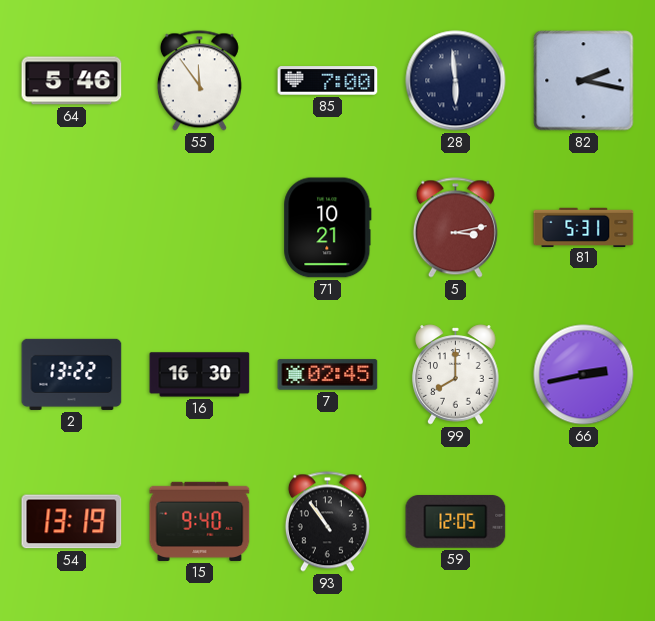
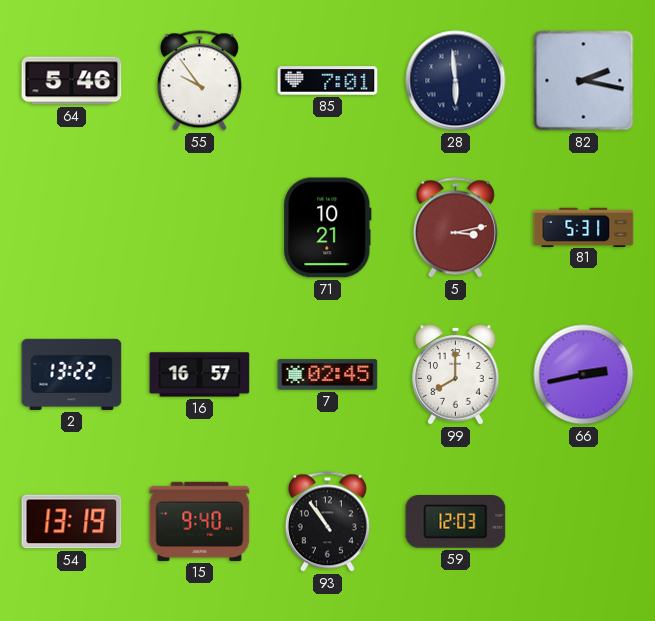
55: 11:54 -> 9:54
85: 7:00 -> 7:01
16: 16:30 -> 16:57
59: 12:05 -> 12:03
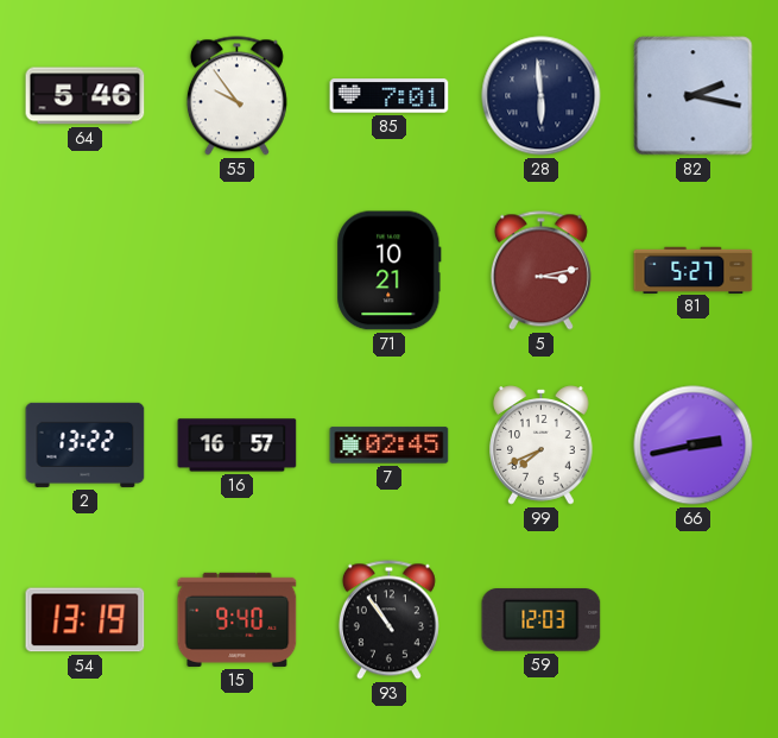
81: 5:31 -> 5:27
99: 8:00 -> 7:41
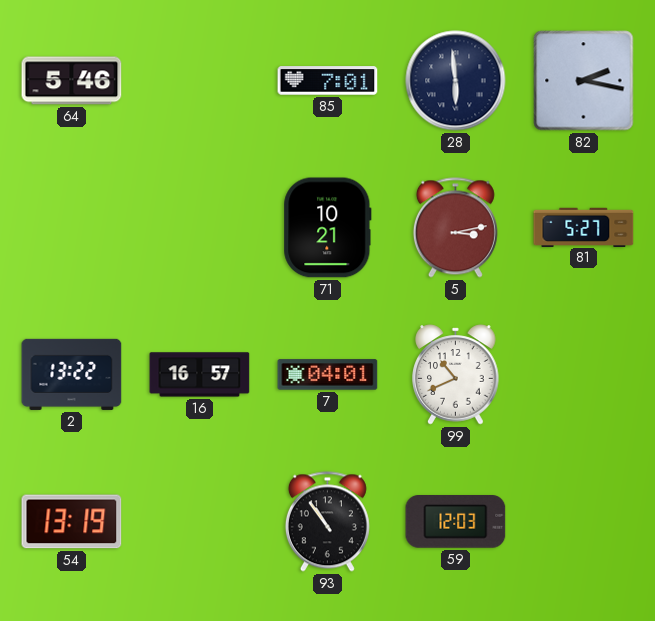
55: 9:54 -> none
7: 02:45 -> 04:01
99: 7:41 -> 10:41
66: 2:43 -> none
15: 9:40 -> none
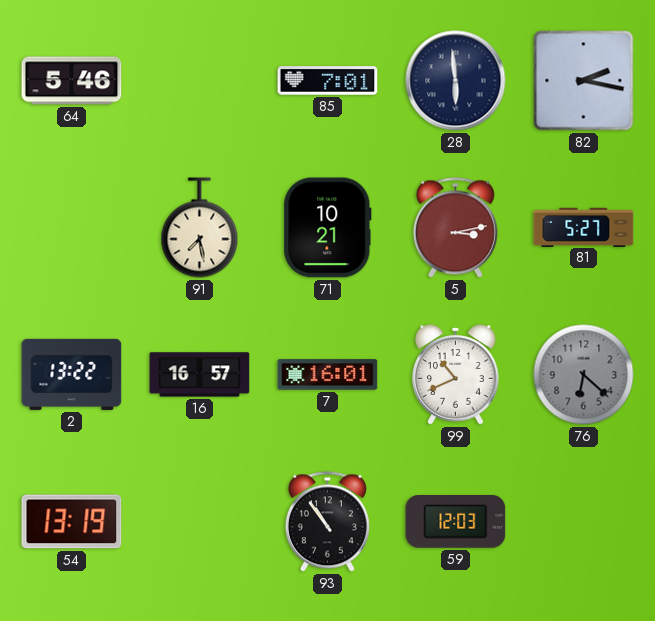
91: none -> 7:28
7: 04:01 -> 16:01
76: none -> 6:22
